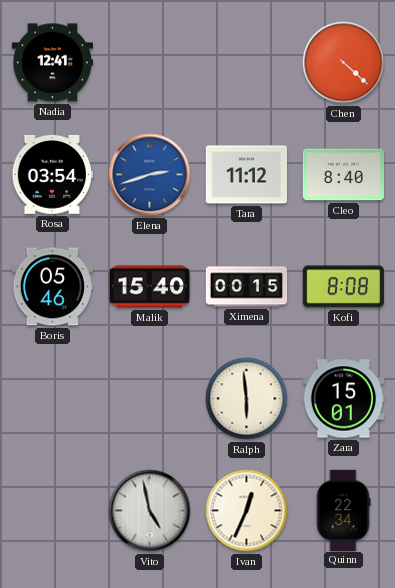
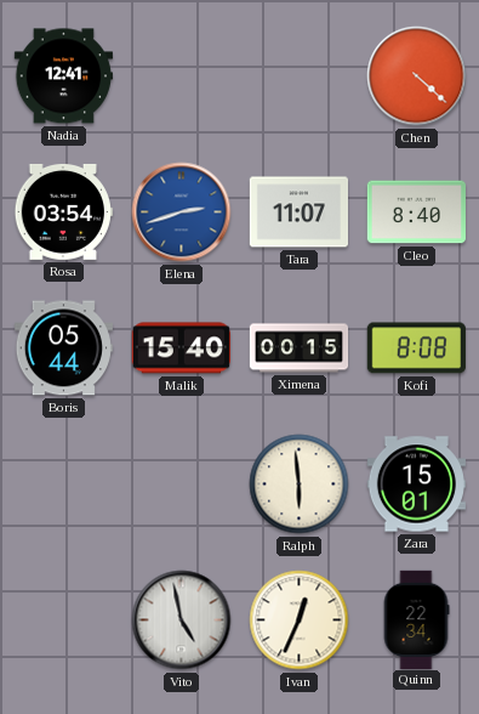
Tara: 11:12 -> 11:07
Boris: 05:46 -> 05:44
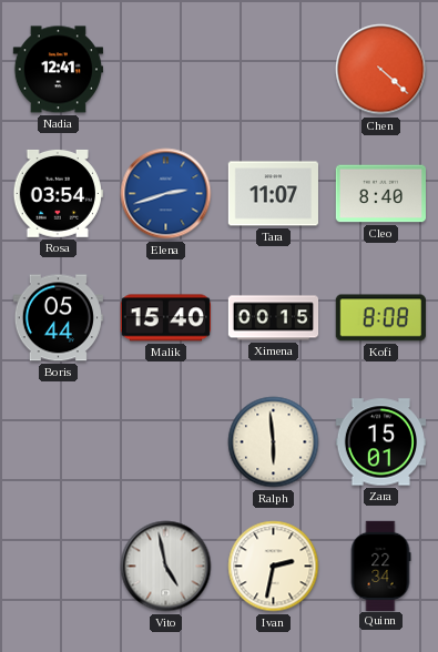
Ivan: 12:34 -> 2:32
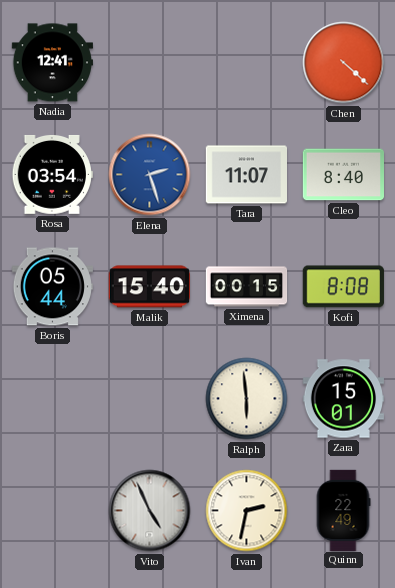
Elena: 2:42 -> 2:27
Vito: 4:58 -> 4:56
Quinn: 22:34 -> 22:49
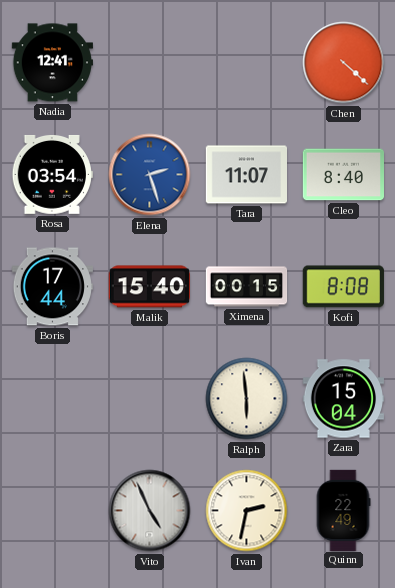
Boris: 05:44 -> 17:44
Zara: 15:01 -> 15:04
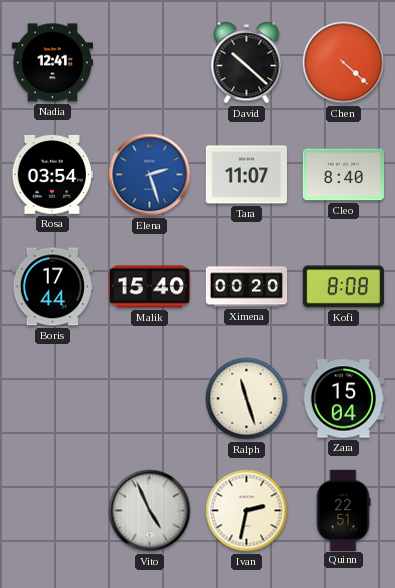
David: none -> 10:22
Ximena: 00:15 -> 00:20
Ralph: 5:59 -> 11:27
Quinn: 22:49 -> 22:51
